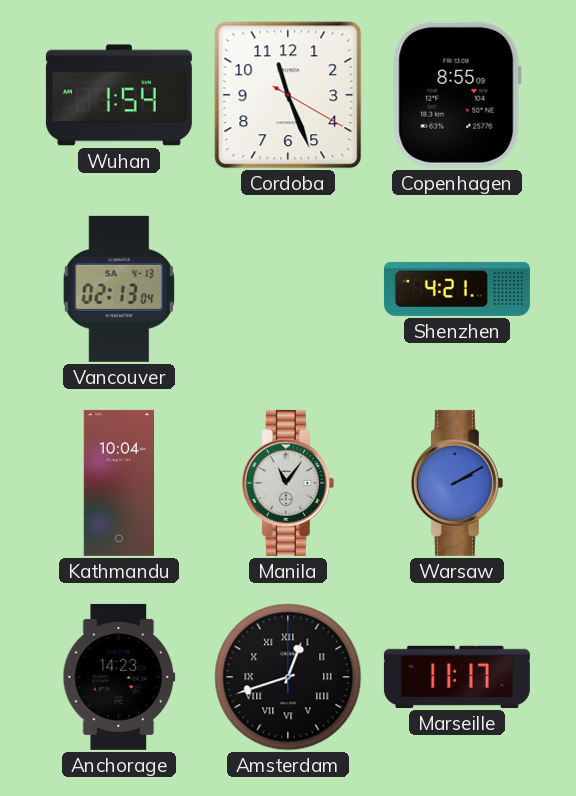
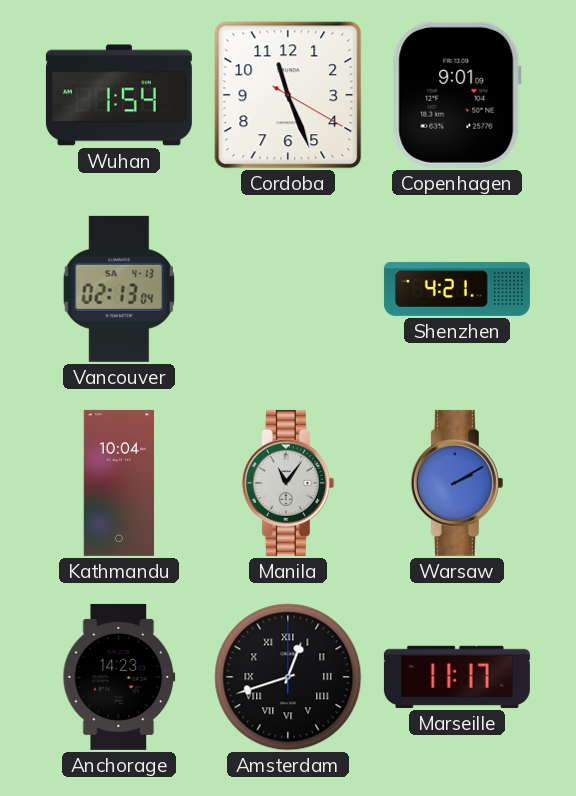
Copenhagen: 8:55 -> 9:01
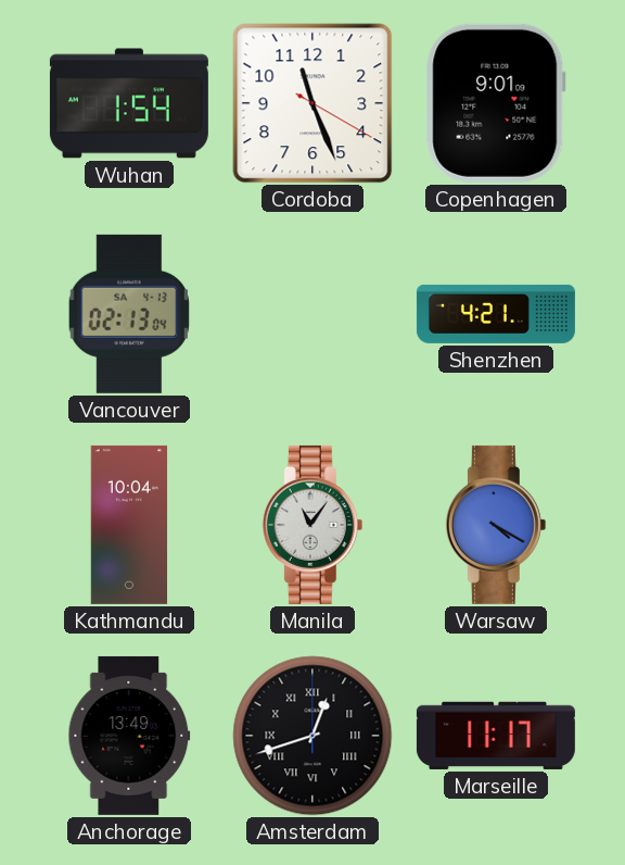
Warsaw: 2:10 -> 4:20
Anchorage: 14:23 -> 13:49
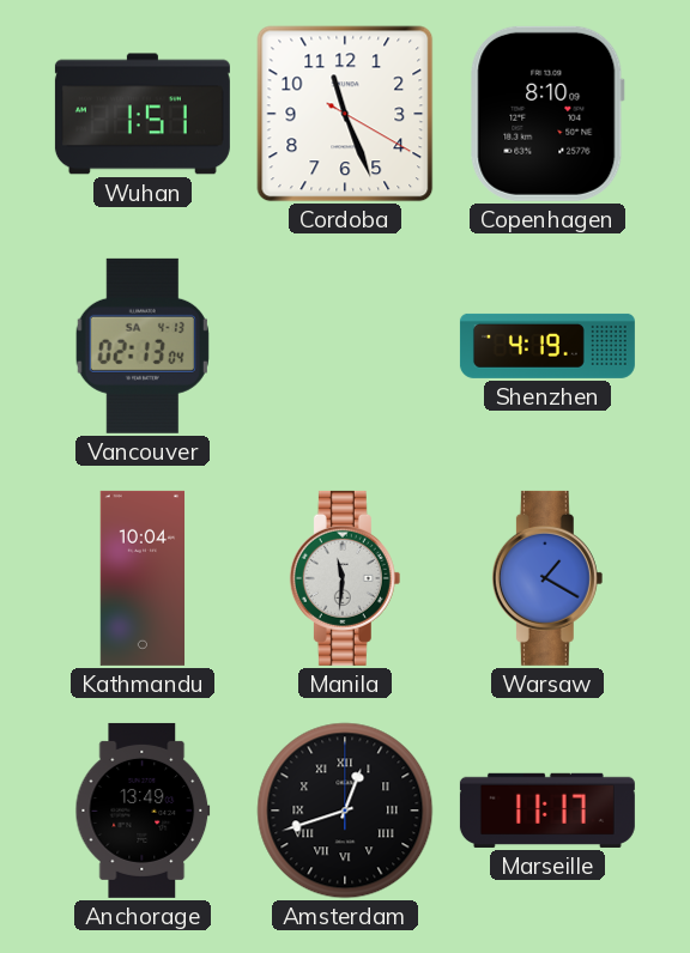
Wuhan: 1:54 -> 1:51
Copenhagen: 9:01 -> 8:10
Shenzhen: 4:21 -> 4:19
Manila: 11:06 -> 11:31
Warsaw: 4:20 -> 1:20
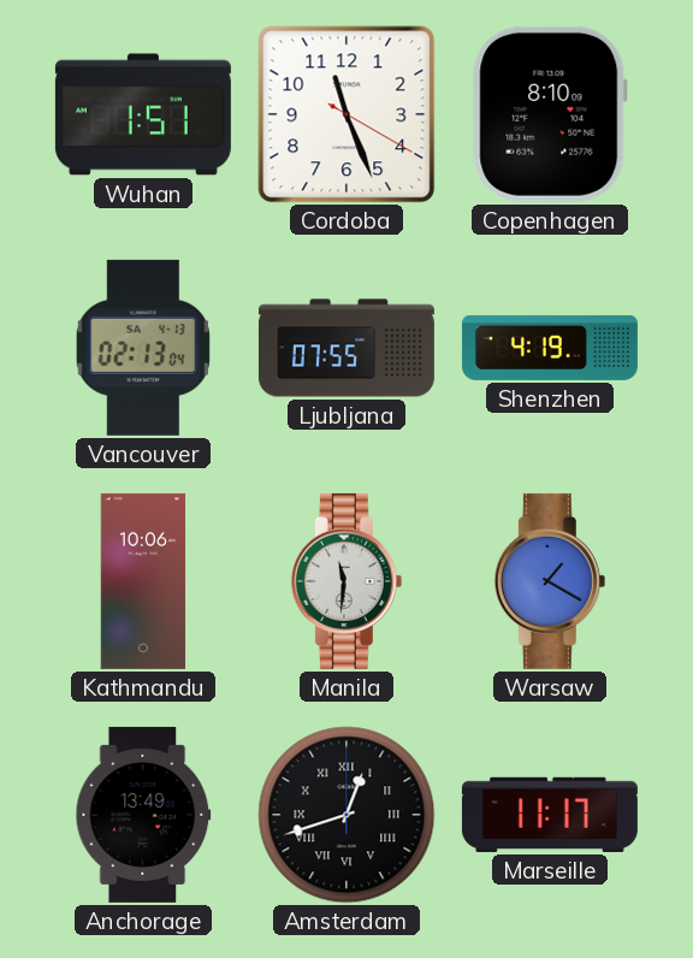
Ljubljana: none -> 07:55
Kathmandu: 10:04 -> 10:06
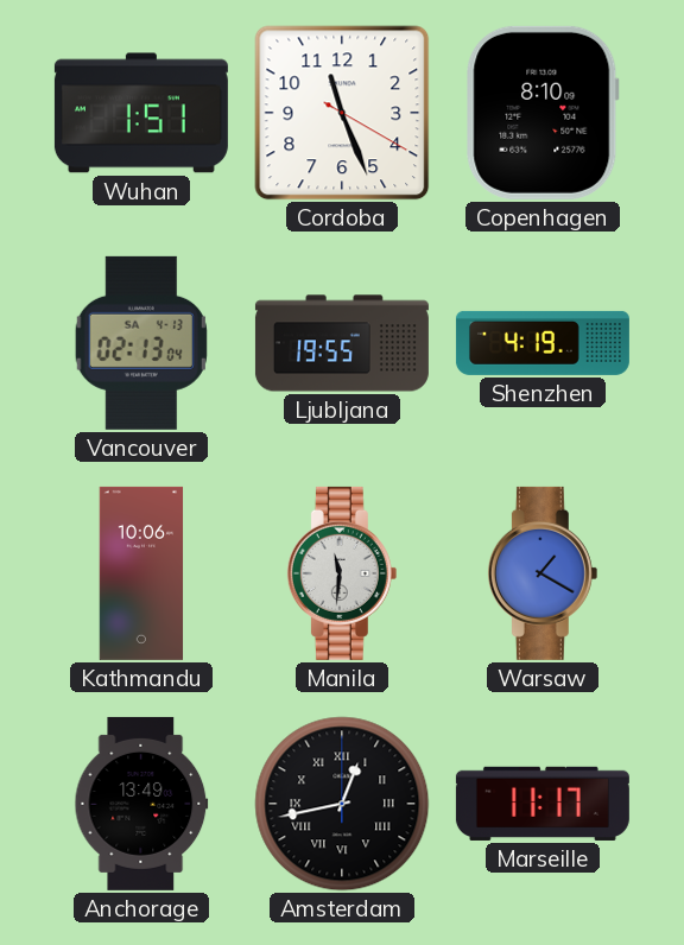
Ljubljana: 07:55 -> 19:55
Amsterdam: 12:42 -> 12:43
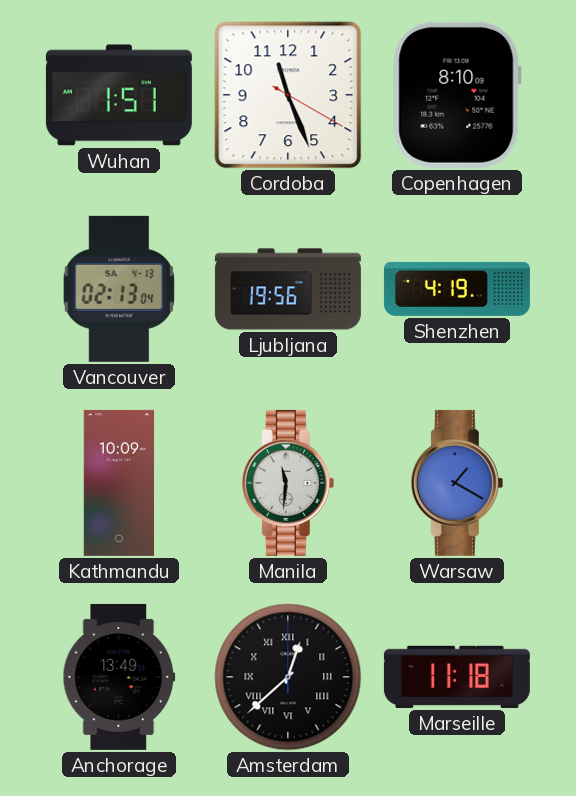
Ljubljana: 19:55 -> 19:56
Kathmandu: 10:06 -> 10:09
Amsterdam: 12:43 -> 12:38
Marseille: 11:17 -> 11:18
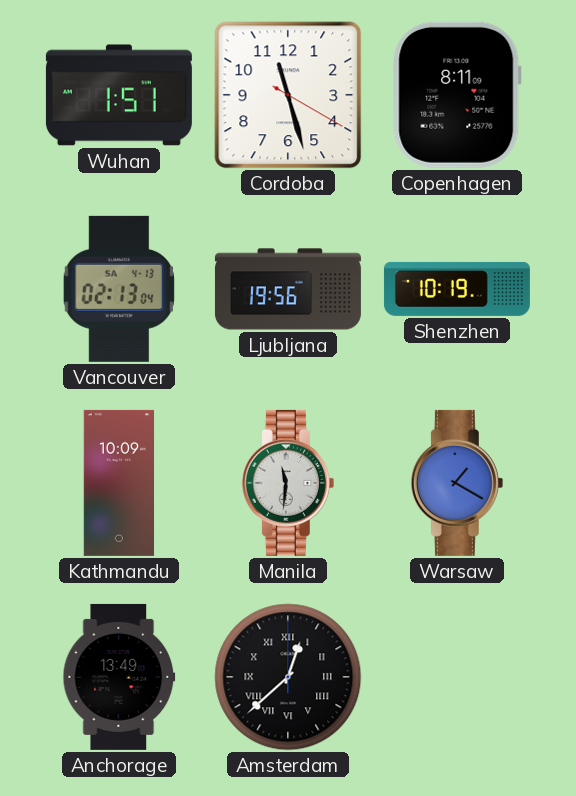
Cordoba: 11:26 -> 11:27
Copenhagen: 8:10 -> 8:11
Shenzhen: 4:19 -> 10:19
Marseille: 11:18 -> none
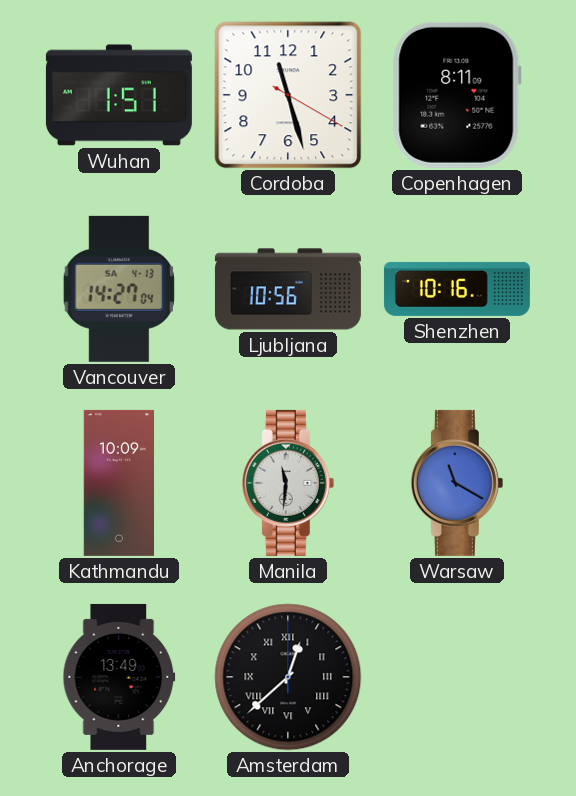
Vancouver: 02:13 -> 14:27
Ljubljana: 19:56 -> 10:56
Shenzhen: 10:19 -> 10:16
Warsaw: 1:20 -> 11:20
